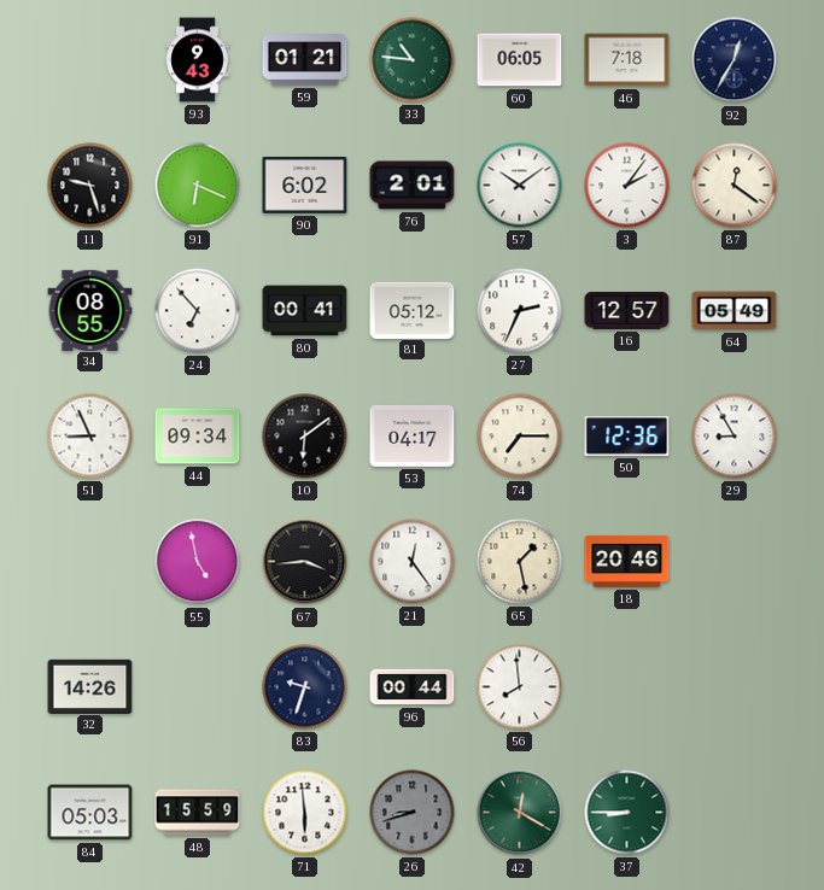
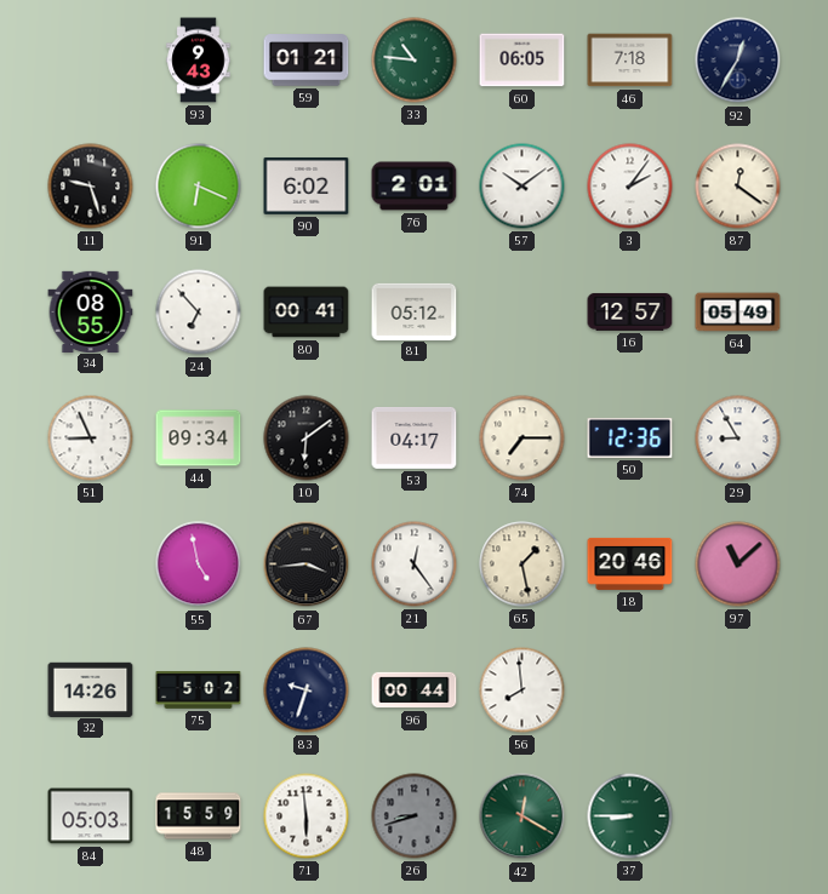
27: 2:34 -> none
97: none -> 11:08
75: none -> 5:02
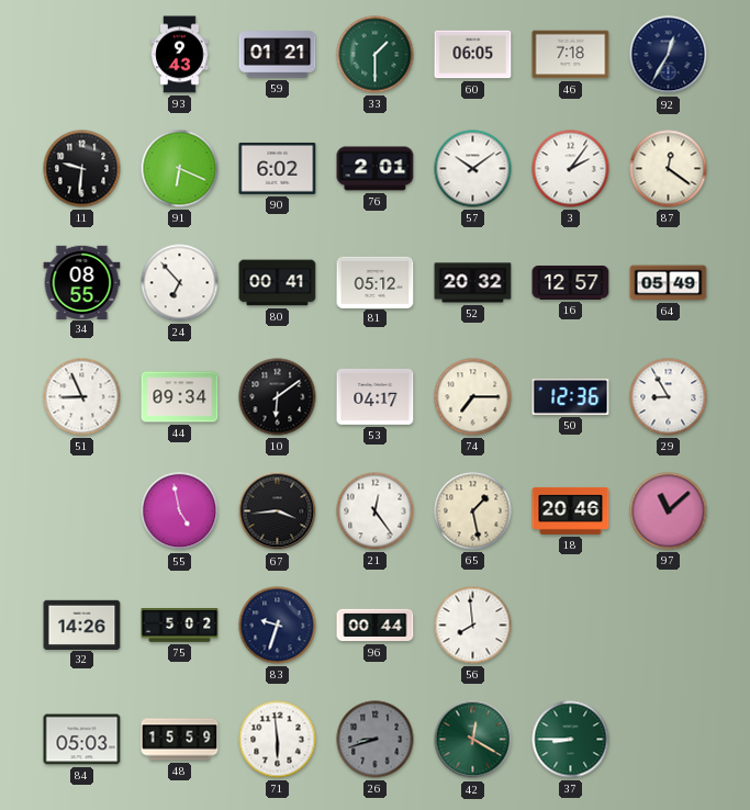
33: 10:46 -> 1:30
11: 9:27 -> 9:31
52: none -> 20:32
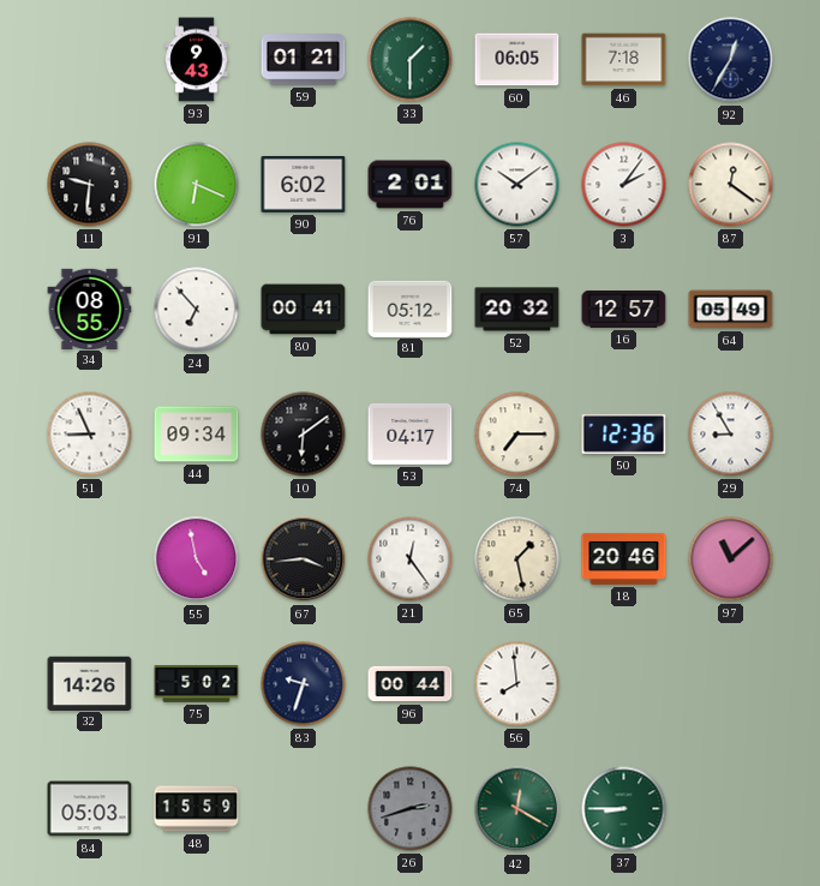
71: 5:59 -> none
26: 8:42 -> 2:42
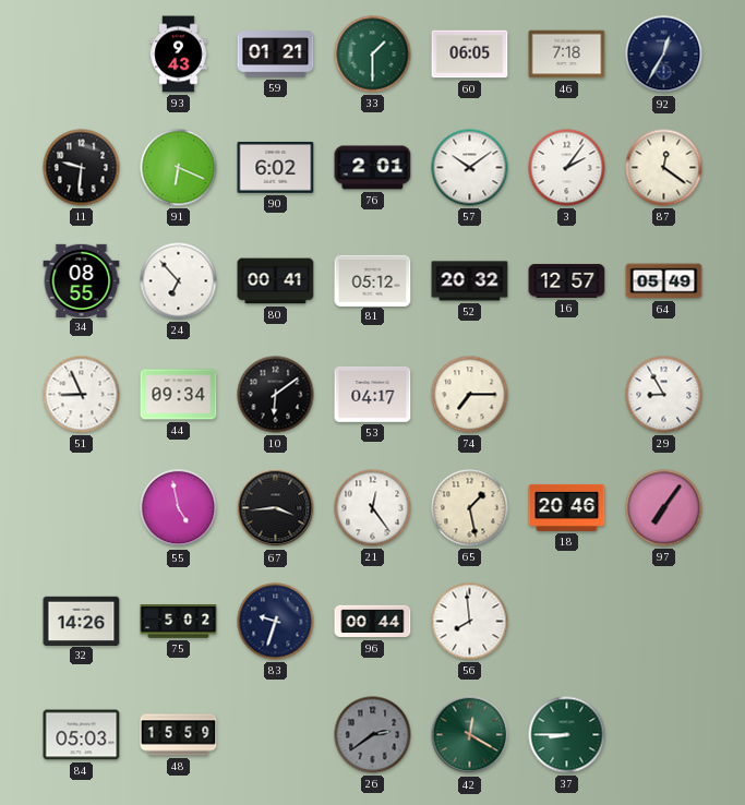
50: 12:36 -> none
97: 11:08 -> 7:06
26: 2:42 -> 2:39
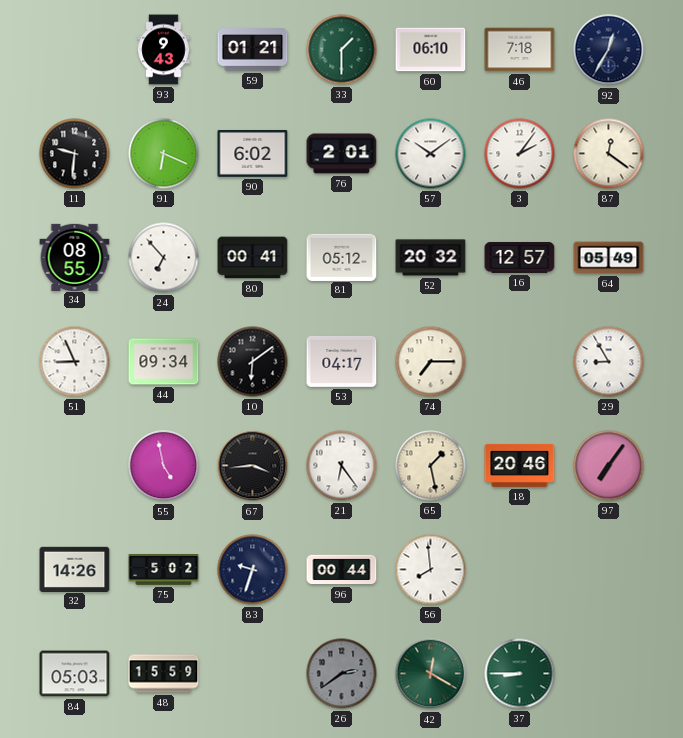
60: 06:05 -> 06:10
21: 12:24 -> 6:24
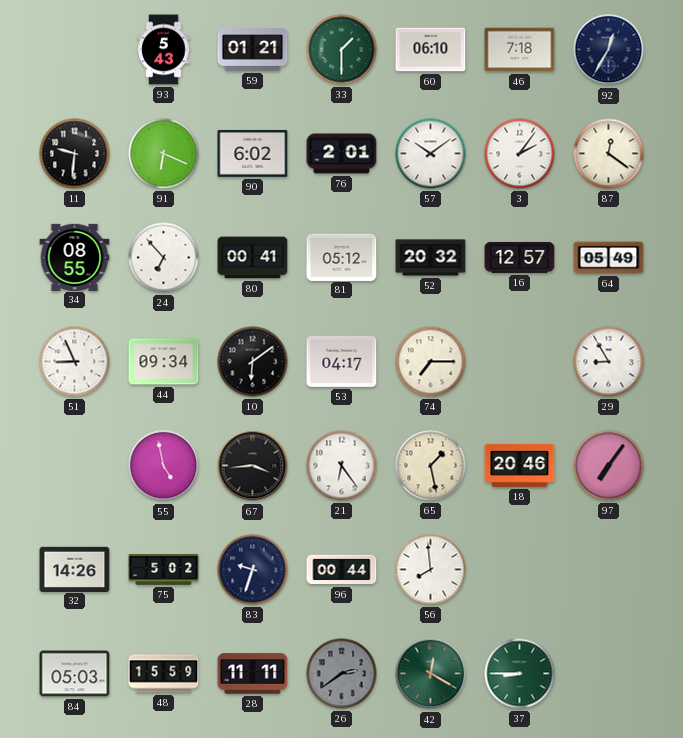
93: 9:43 -> 5:43
28: none -> 11:11
